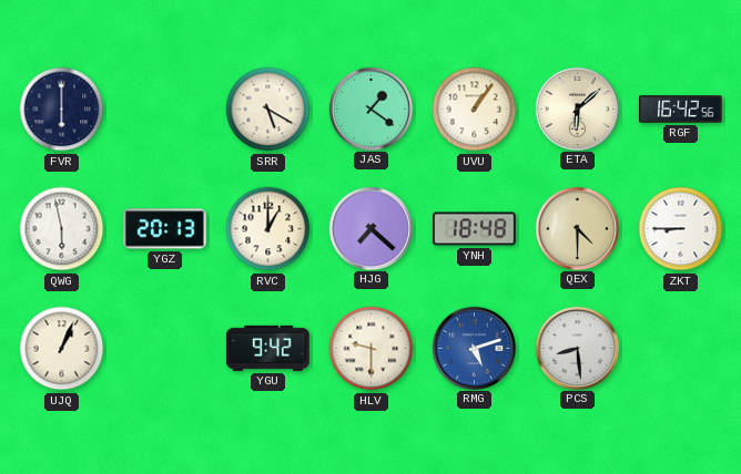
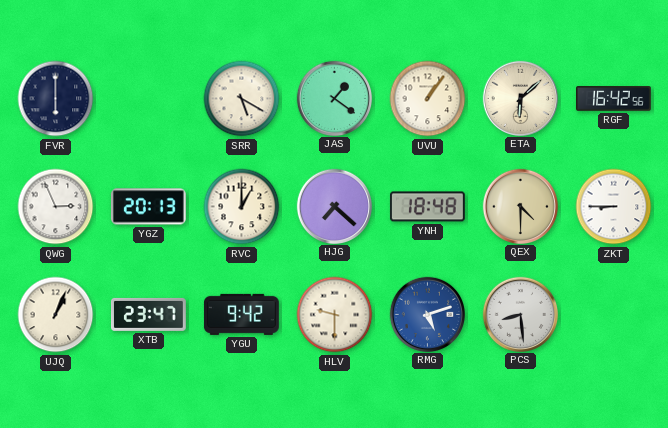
QWG: 5:58 -> 2:56
XTB: none -> 23:47
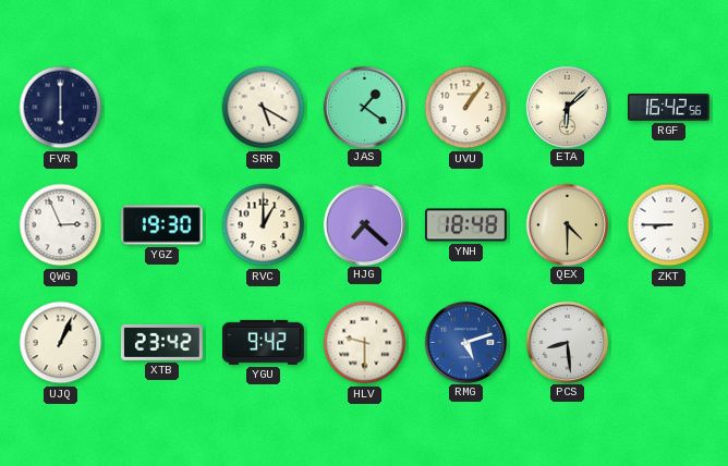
YGZ: 20:13 -> 19:30
XTB: 23:47 -> 23:42
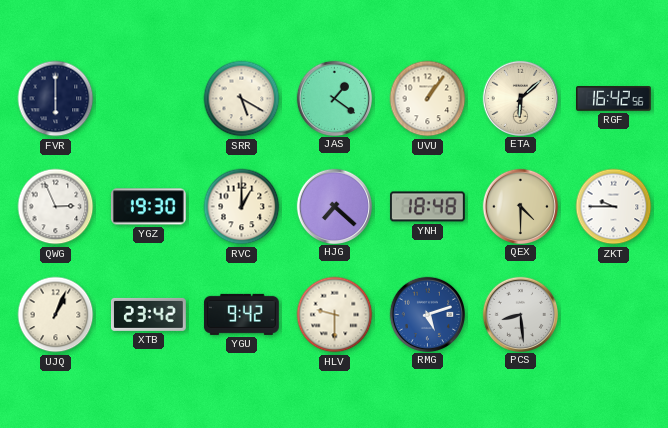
ZKT: 8:45 -> 9:45
